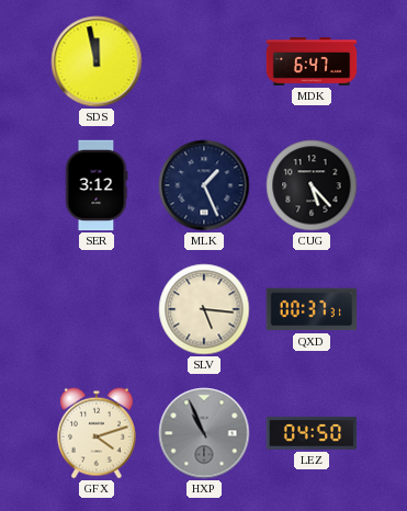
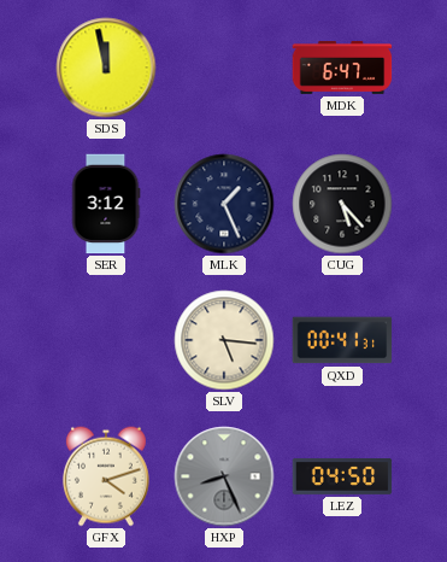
QXD: 00:37 -> 00:41
HXP: 10:56 -> 8:26
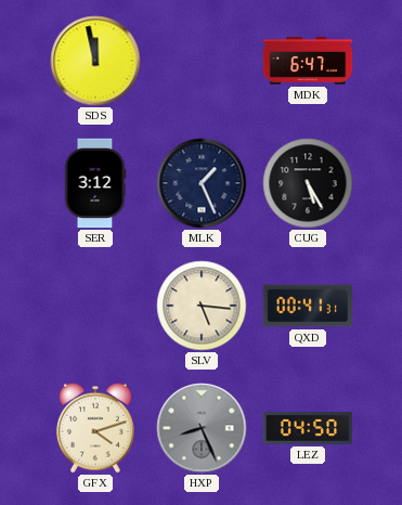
CUG: 5:23 -> 5:25
